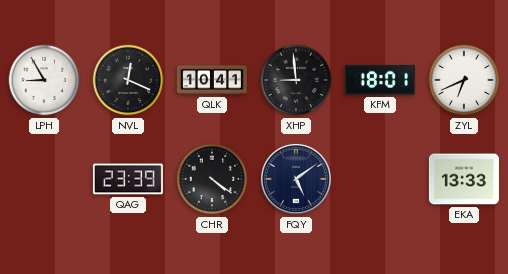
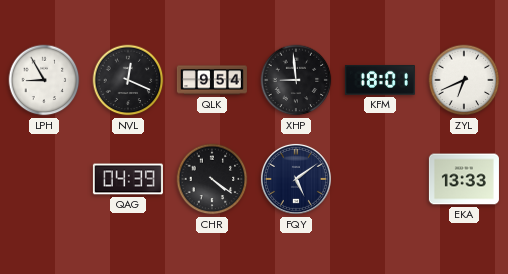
QLK: 10:41 -> 9:54
QAG: 23:39 -> 04:39
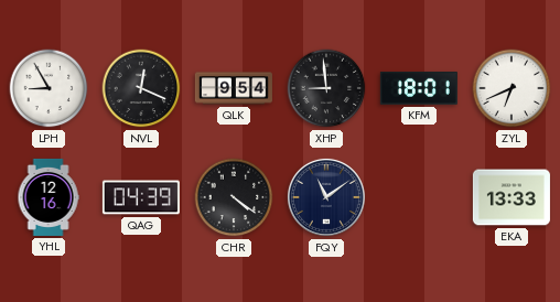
YHL: none -> 12:16
FQY: 5:09 -> 11:09
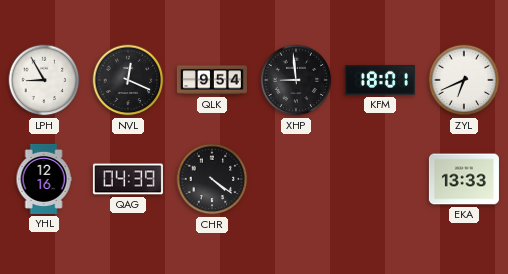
FQY: 11:09 -> none
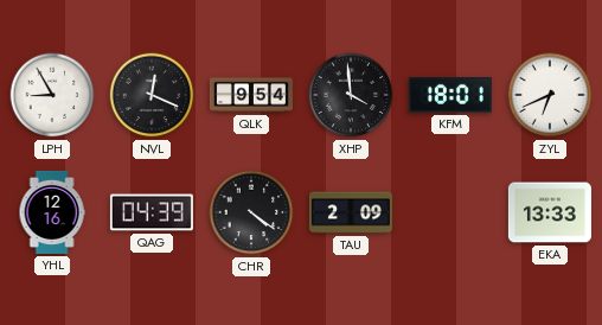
XHP: 8:59 -> 3:59
TAU: none -> 2:09
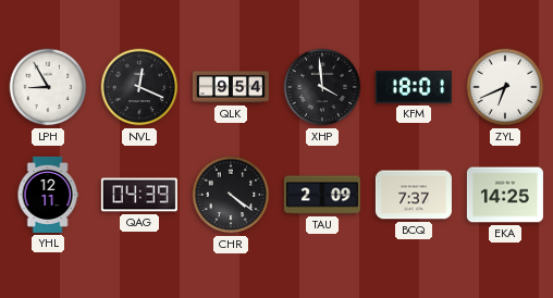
YHL: 12:16 -> 12:11
BCQ: none -> 7:37
EKA: 13:33 -> 14:25
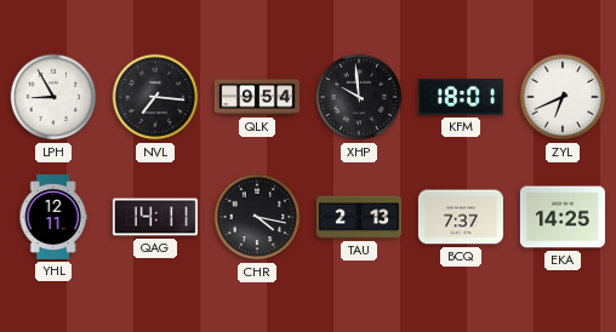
NVL: 12:19 -> 7:16
XHP: 3:59 -> 9:59
QAG: 04:39 -> 14:11
CHR: 4:21 -> 4:17
TAU: 2:09 -> 2:13
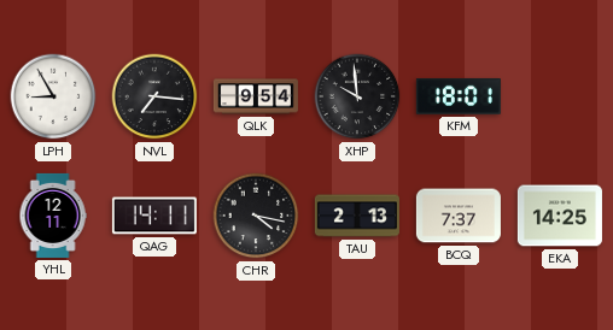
ZYL: 6:41 -> none
